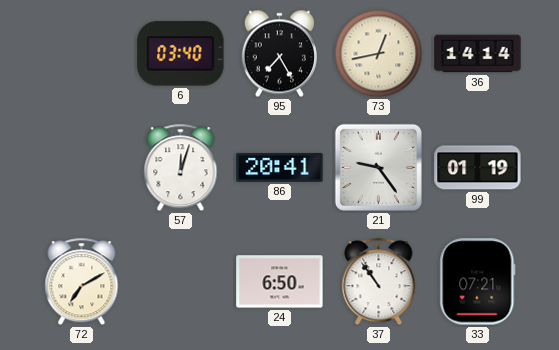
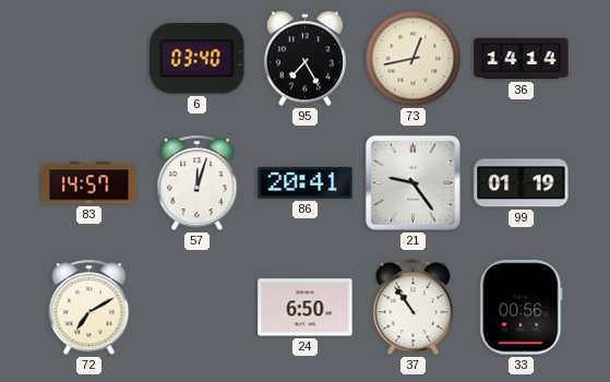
83: none -> 14:57
33: 07:21 -> 00:56
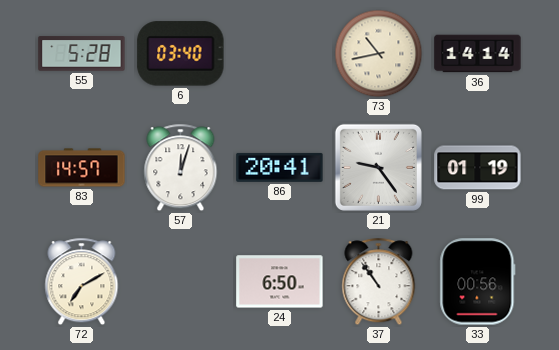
55: none -> 5:28
95: 7:25 -> none
73: 12:43 -> 10:43
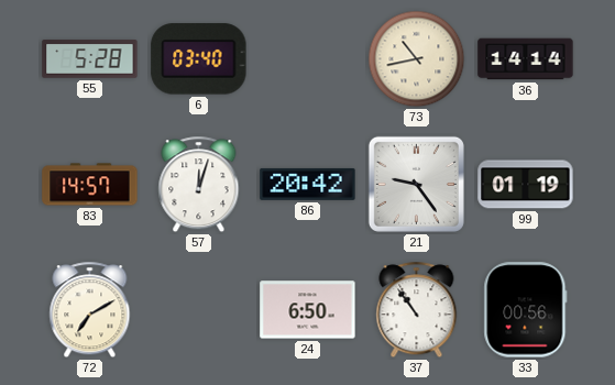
86: 20:41 -> 20:42
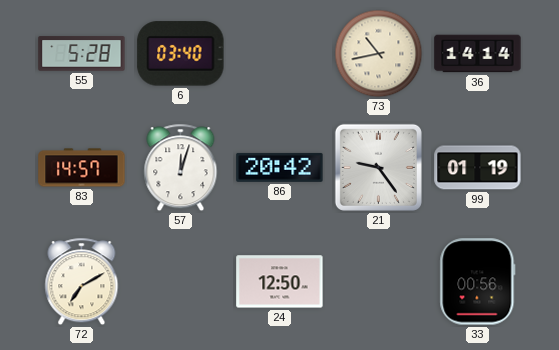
24: 6:50 -> 12:50
37: 10:54 -> none
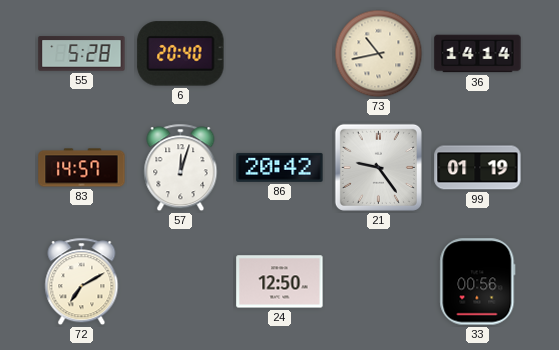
6: 03:40 -> 20:40
